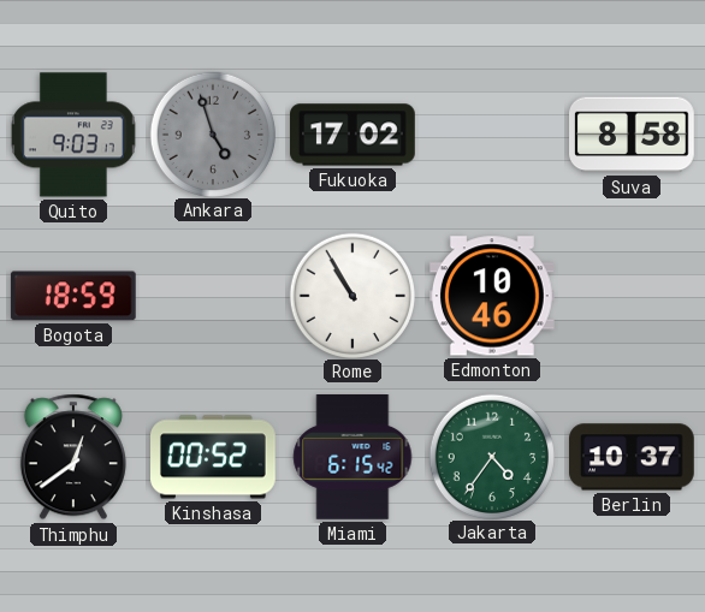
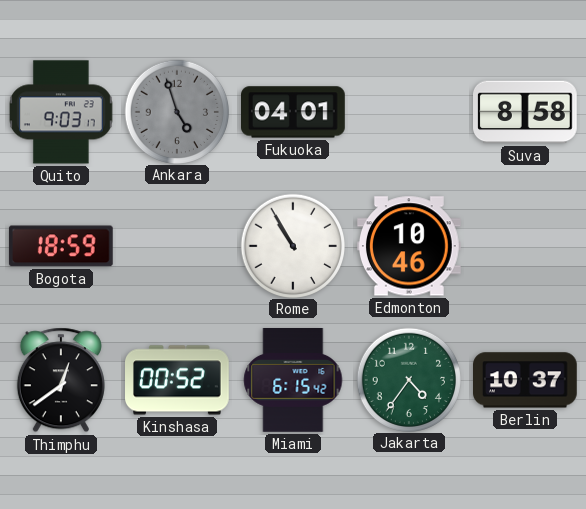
Fukuoka: 17:02 -> 04:01
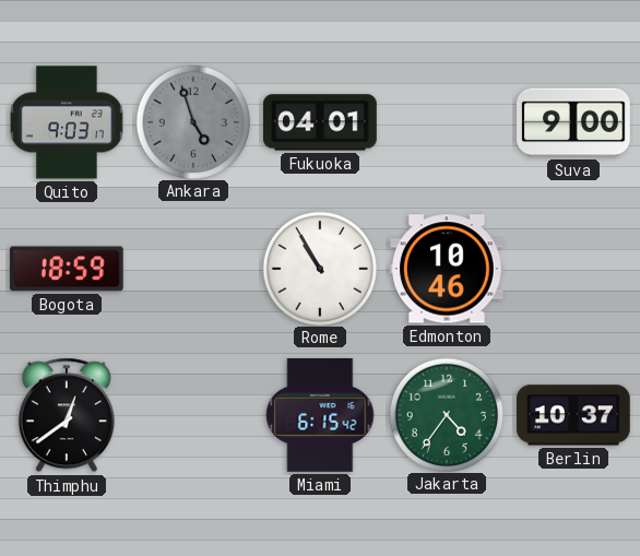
Suva: 8:58 -> 9:00
Kinshasa: 00:52 -> none
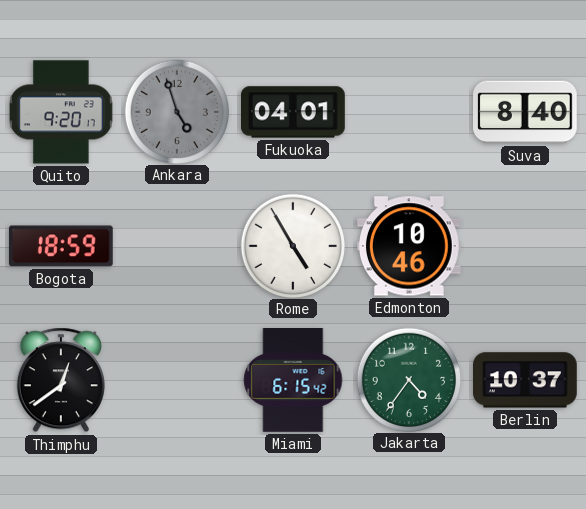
Quito: 9:03 -> 9:20
Suva: 9:00 -> 8:40
Rome: 10:55 -> 4:55
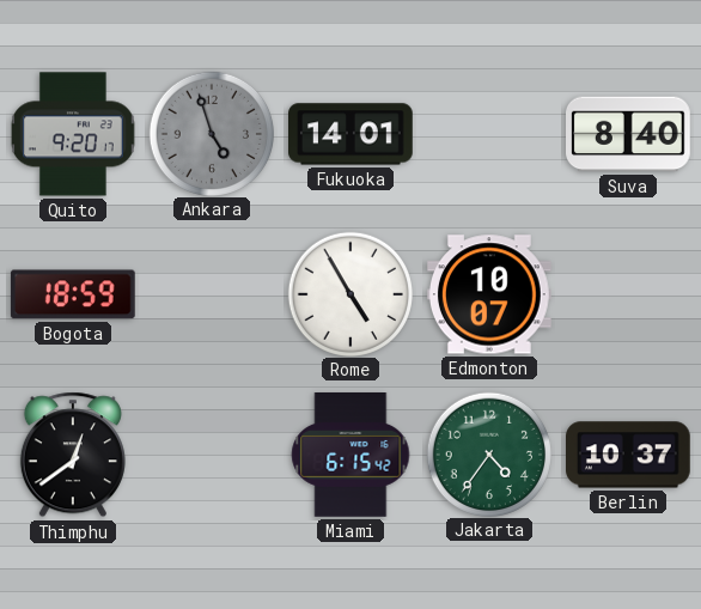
Fukuoka: 04:01 -> 14:01
Edmonton: 10:46 -> 10:07
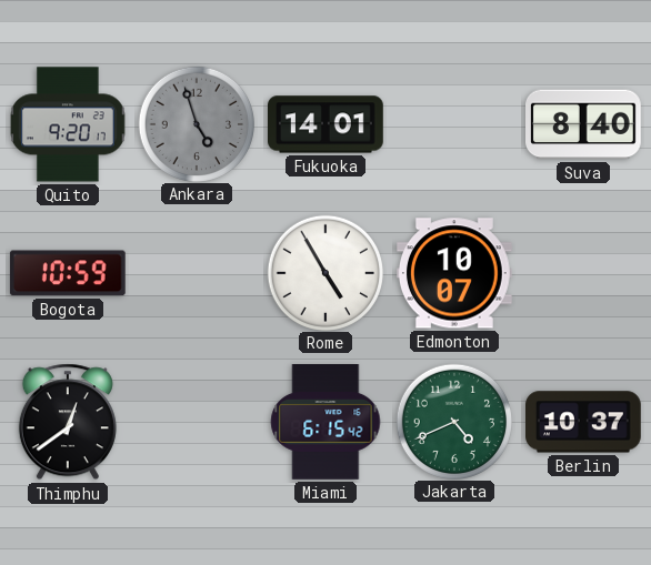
Bogota: 18:59 -> 10:59
Jakarta: 4:36 -> 4:41
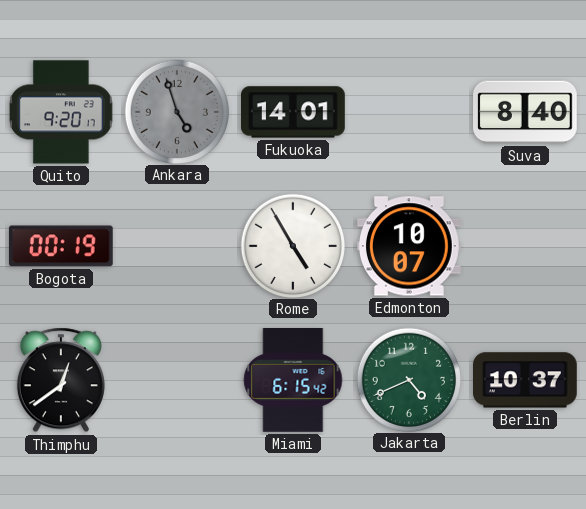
Bogota: 10:59 -> 00:19
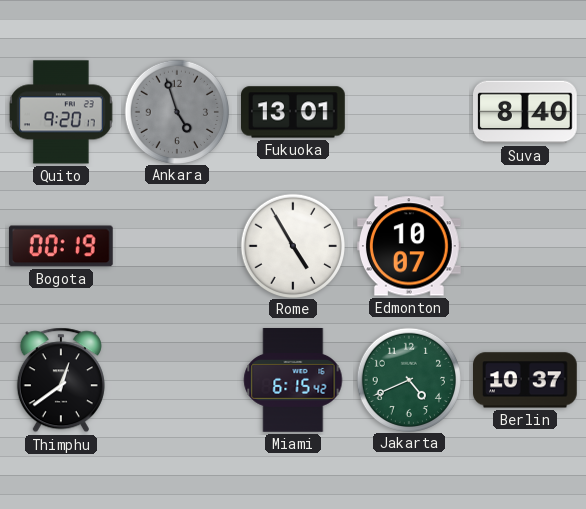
Fukuoka: 14:01 -> 13:01
